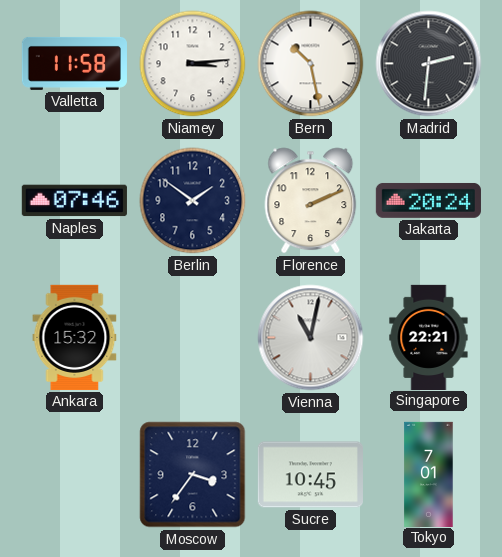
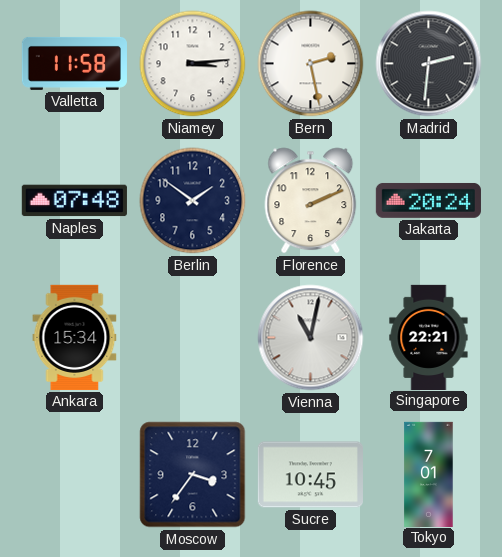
Bern: 10:28 -> 2:28
Naples: 07:46 -> 07:48
Ankara: 15:32 -> 15:34
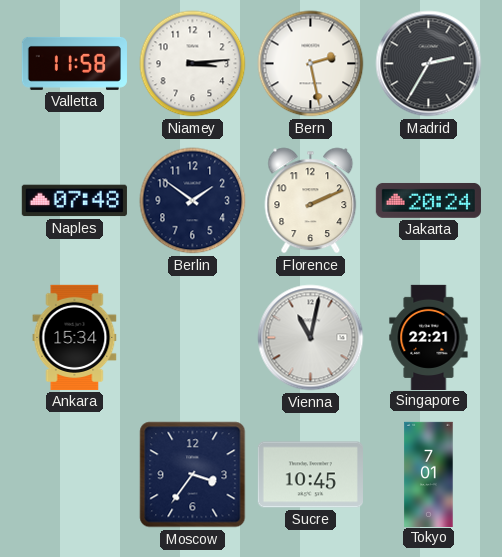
Madrid: 2:31 -> 2:35
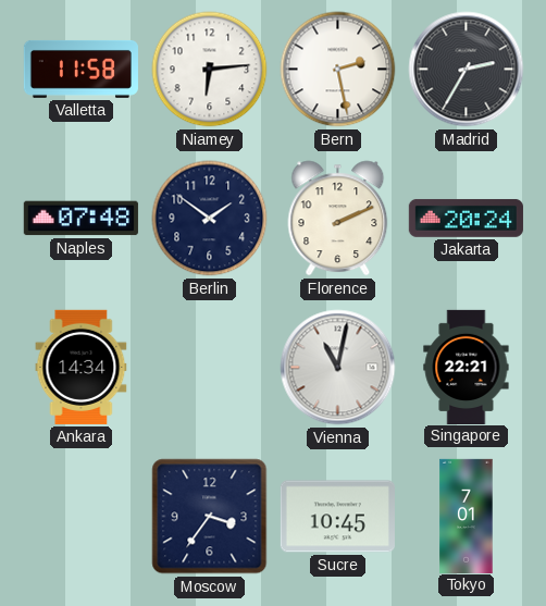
Niamey: 3:14 -> 6:14
Ankara: 15:34 -> 14:34
